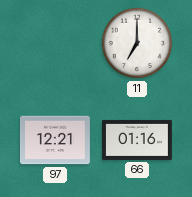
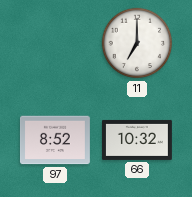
97: 12:21 -> 8:52
66: 01:16 -> 10:32
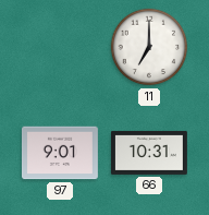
97: 8:52 -> 9:01
66: 10:32 -> 10:31
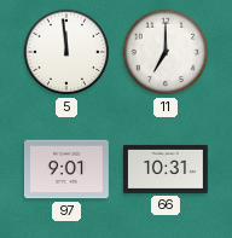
5: none -> 11:59
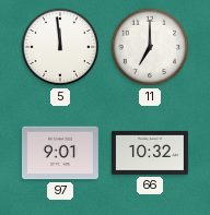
66: 10:31 -> 10:32
